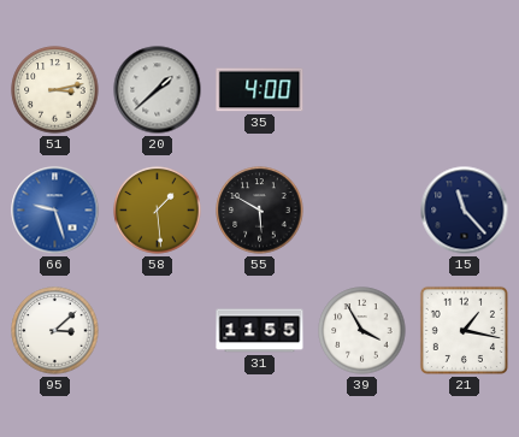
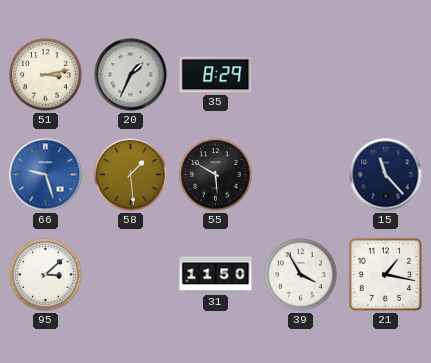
20: 1:38 -> 1:34
35: 4:00 -> 8:29
31: 11:55 -> 11:50
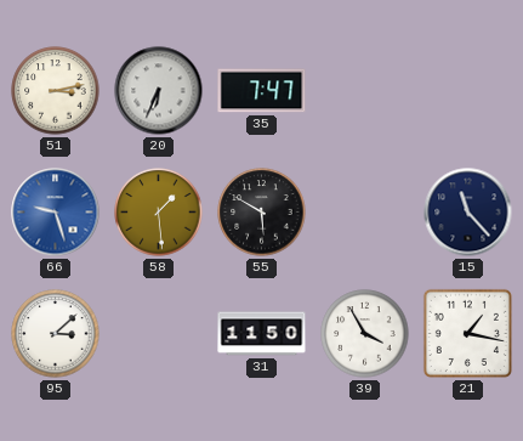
20: 1:34 -> 6:34
35: 8:29 -> 7:47
